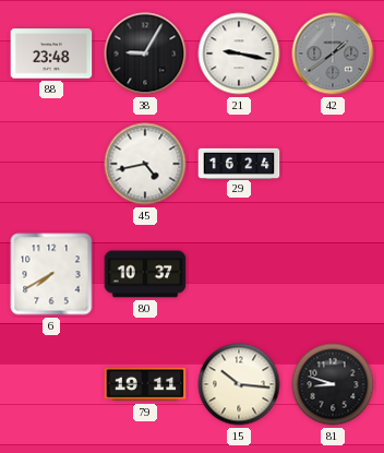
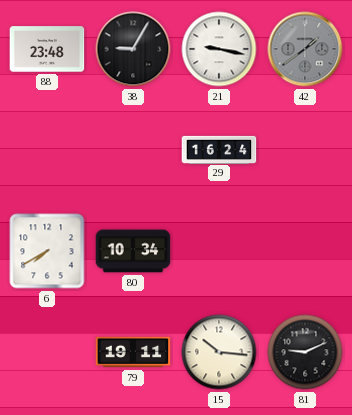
45: 4:43 -> none
80: 10:37 -> 10:34
81: 8:48 -> 9:11
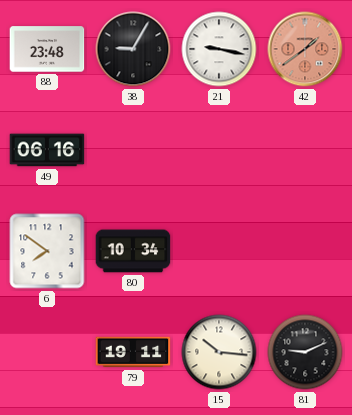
42 dial: grey -> salmon
49: none -> 06:16
29: 16:24 -> none
6: 7:40 -> 7:51
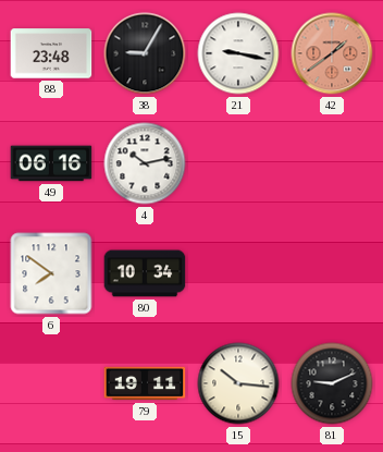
4: none -> 10:13
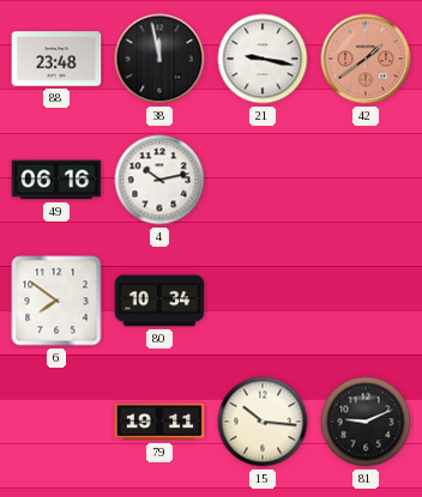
38: 9:05 -> 11:58
